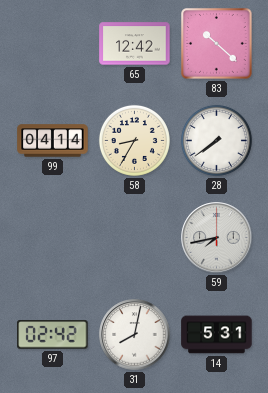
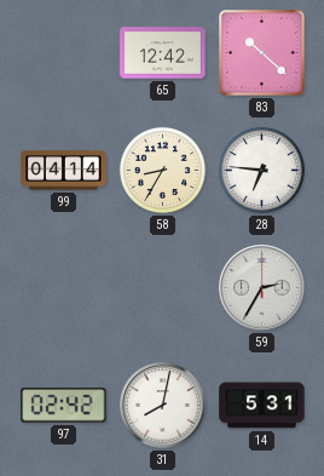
28: 7:39 -> 6:46
59: 7:43 -> 2:35
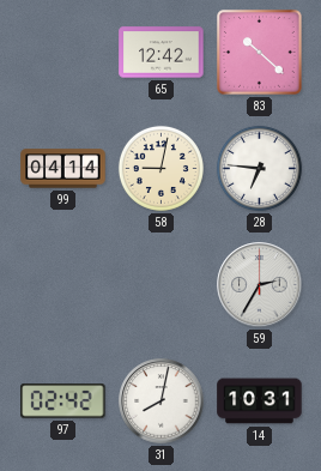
58: 8:35 -> 9:02
14: 5:31 -> 10:31
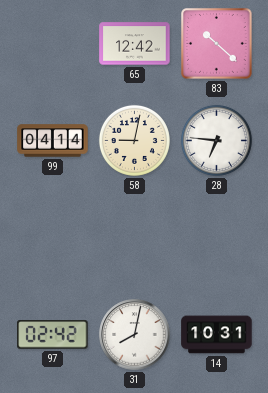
59: 2:35 -> none
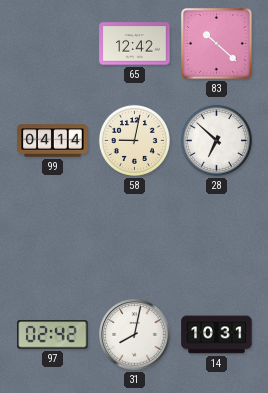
28: 6:46 -> 6:52
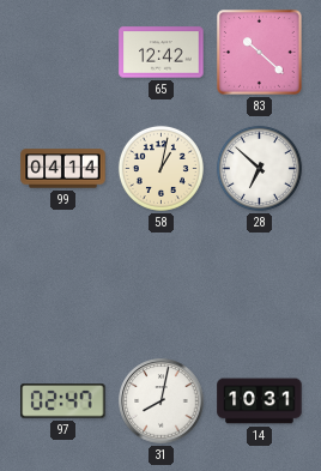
58: 9:02 -> 1:02
97: 02:42 -> 02:47
